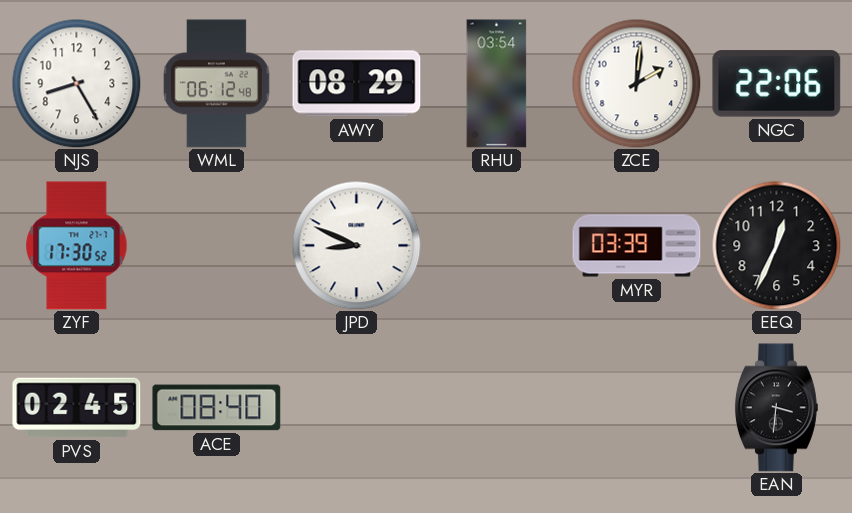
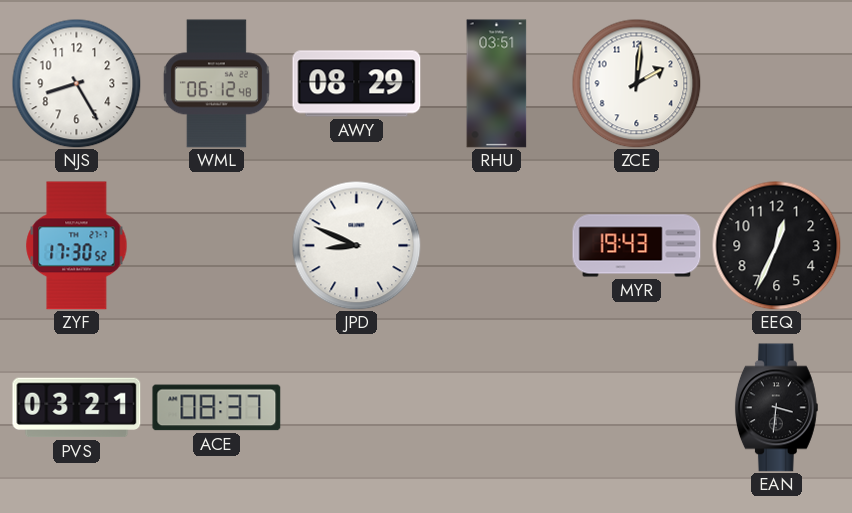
RHU: 03:54 -> 03:51
NGC: 22:06 -> none
MYR: 03:39 -> 19:43
PVS: 02:45 -> 03:21
ACE: 08:40 -> 08:37
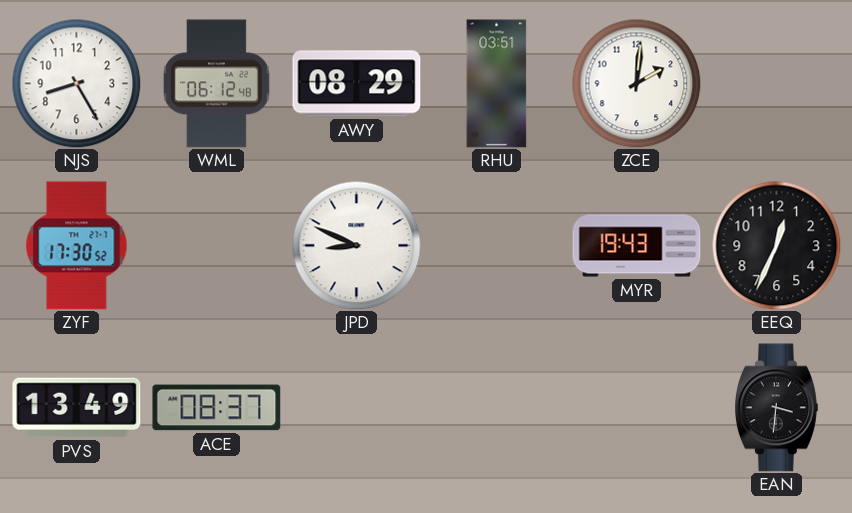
PVS: 03:21 -> 13:49
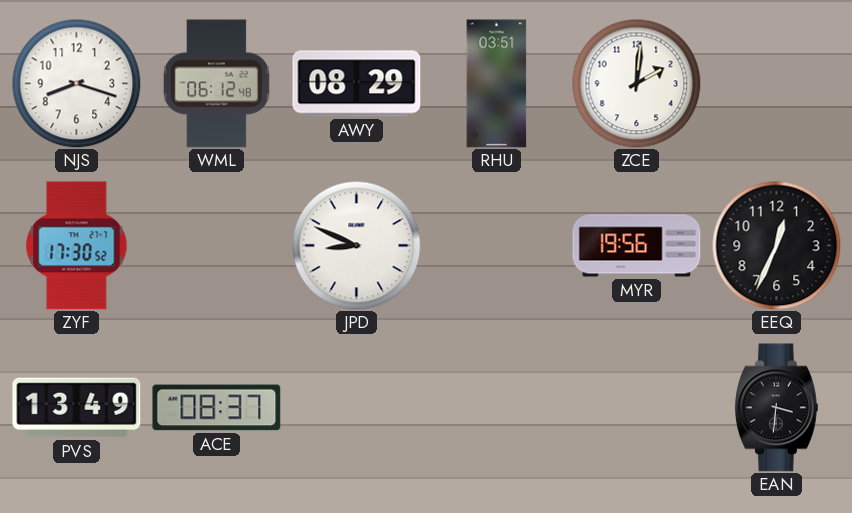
NJS: 8:25 -> 8:18
MYR: 19:43 -> 19:56
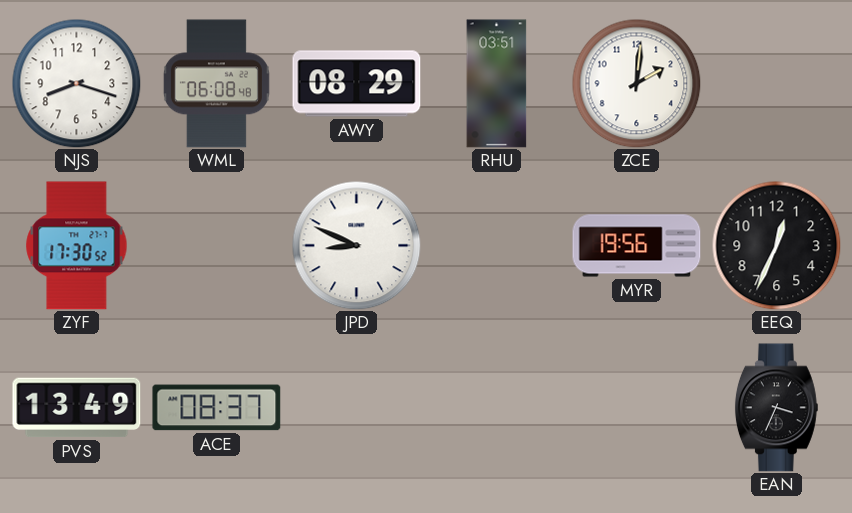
WML: 06:12 -> 06:08
EAN: 3:31 -> 3:34
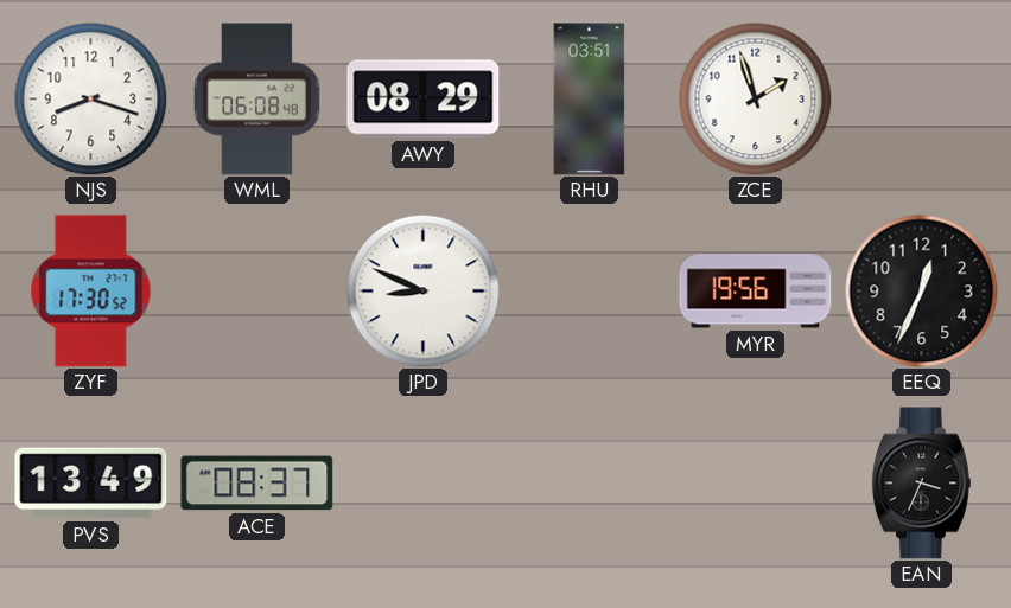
ZCE: 2:01 -> 1:57
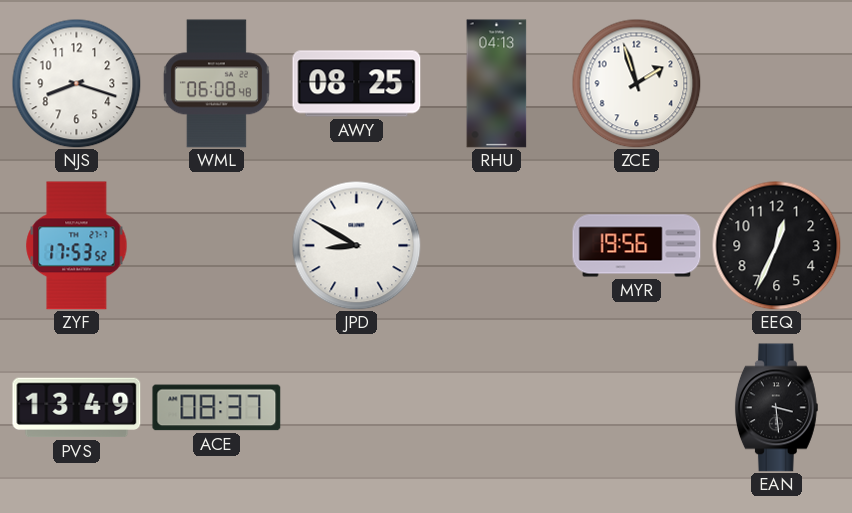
AWY: 08:29 -> 08:25
RHU: 03:51 -> 04:13
ZYF: 17:30 -> 17:53
JPD: 8:49 -> 8:50
EAN: 3:34 -> 3:29
